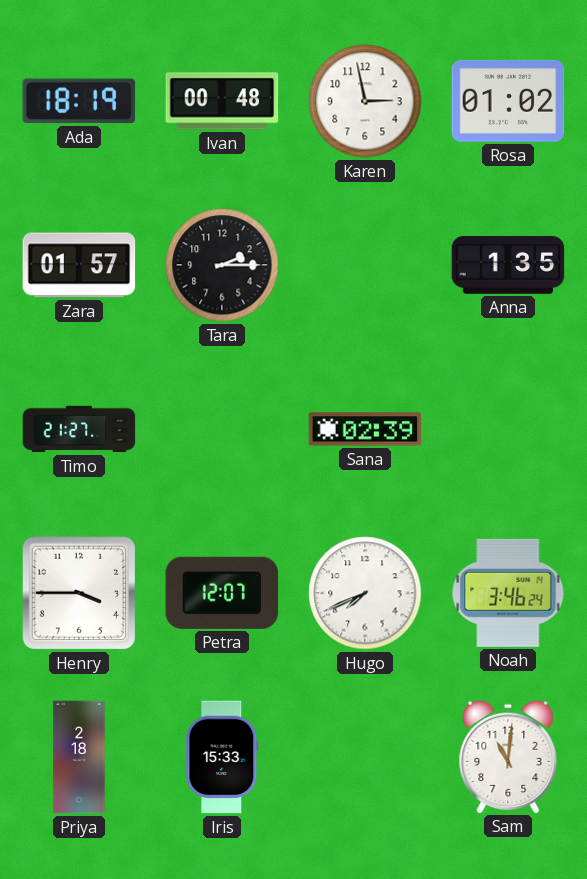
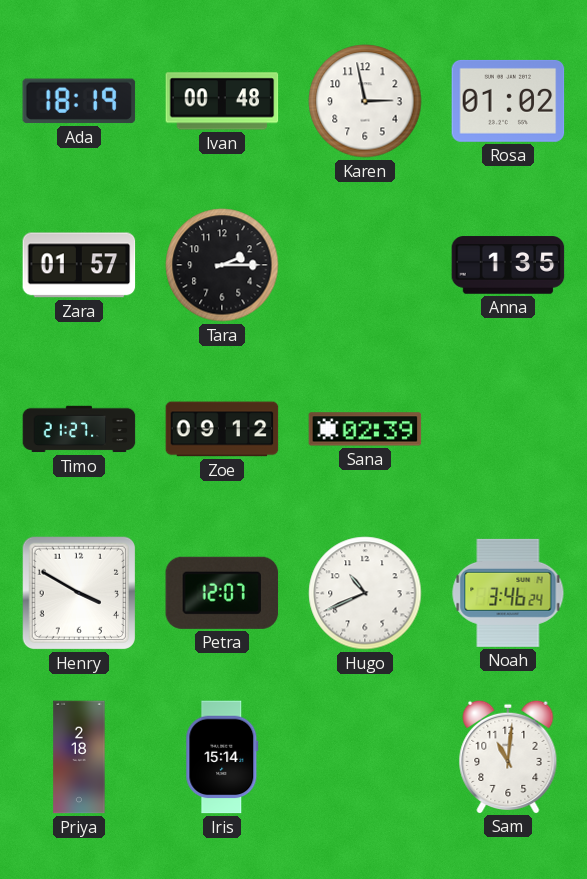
Zoe: none -> 09:12
Henry: 3:45 -> 3:50
Hugo: 7:41 -> 10:41
Iris: 15:33 -> 15:14
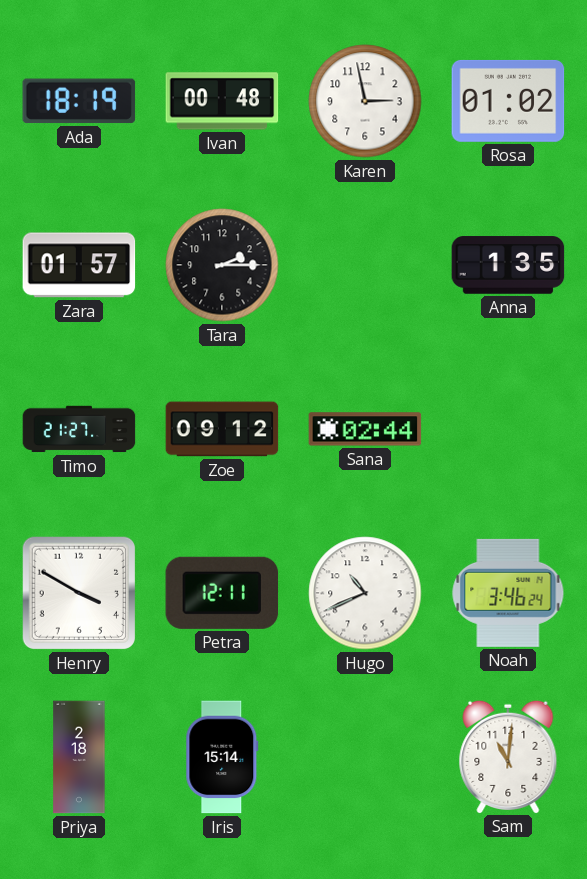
Sana: 02:39 -> 02:44
Petra: 12:07 -> 12:11
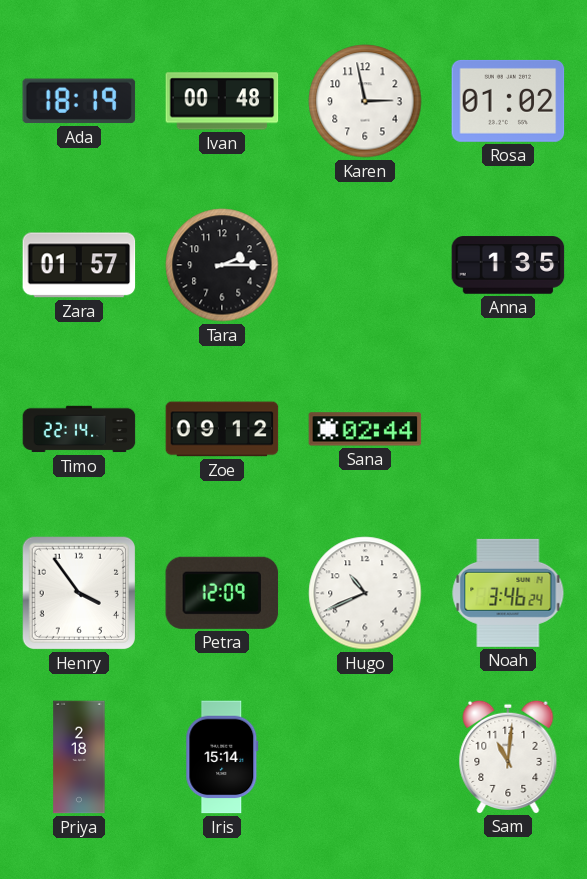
Timo: 21:27 -> 22:14
Henry: 3:50 -> 3:54
Petra: 12:11 -> 12:09
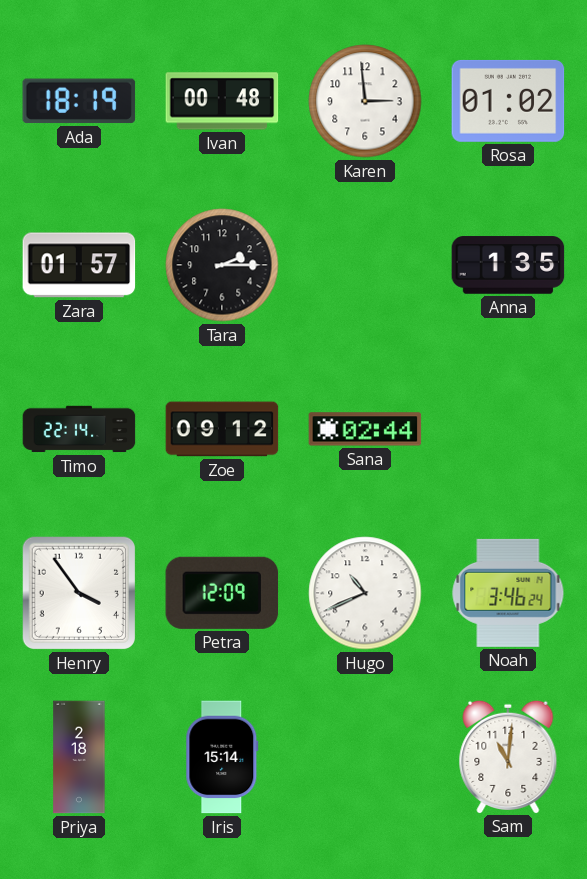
Karen: 2:58 -> 2:59
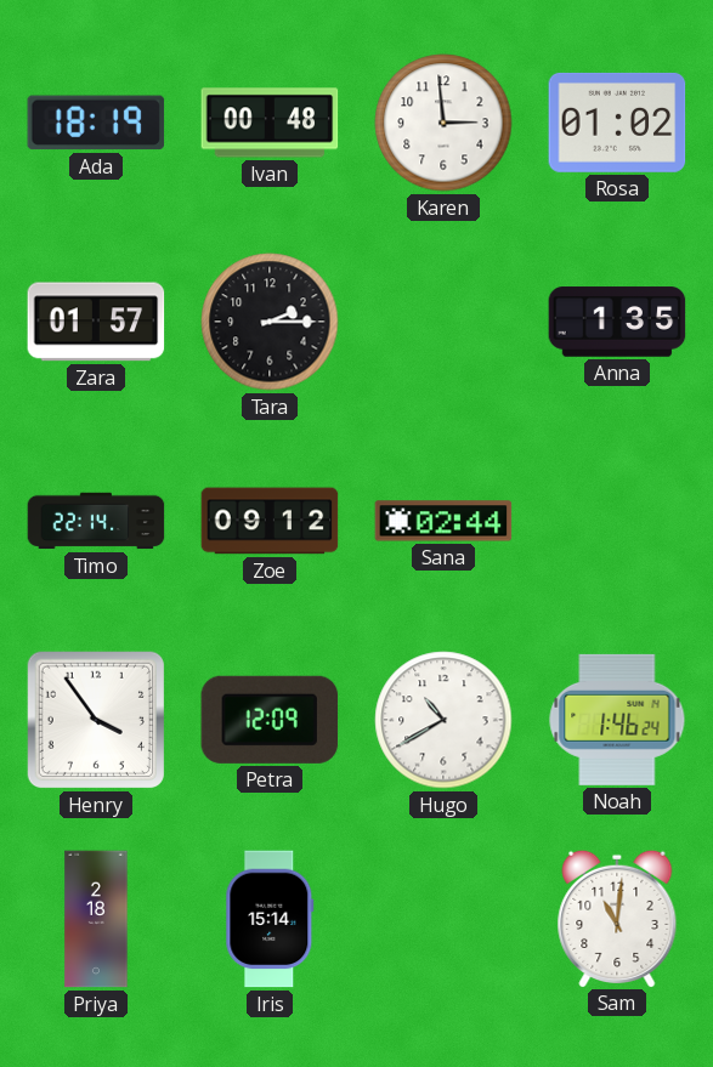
Hugo: 10:41 -> 10:40
Noah: 3:46 -> 1:46
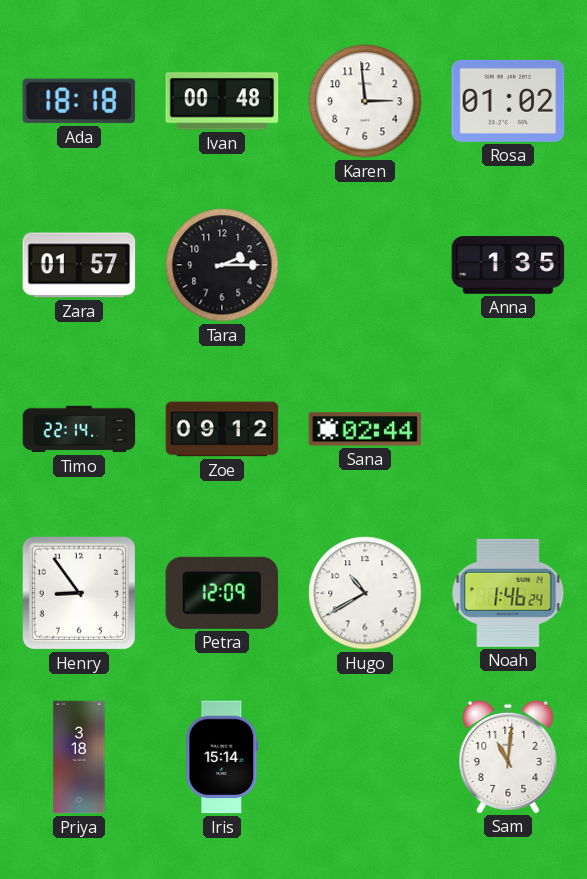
Ada: 18:19 -> 18:18
Henry: 3:54 -> 8:54
Priya: 2:18 -> 3:18
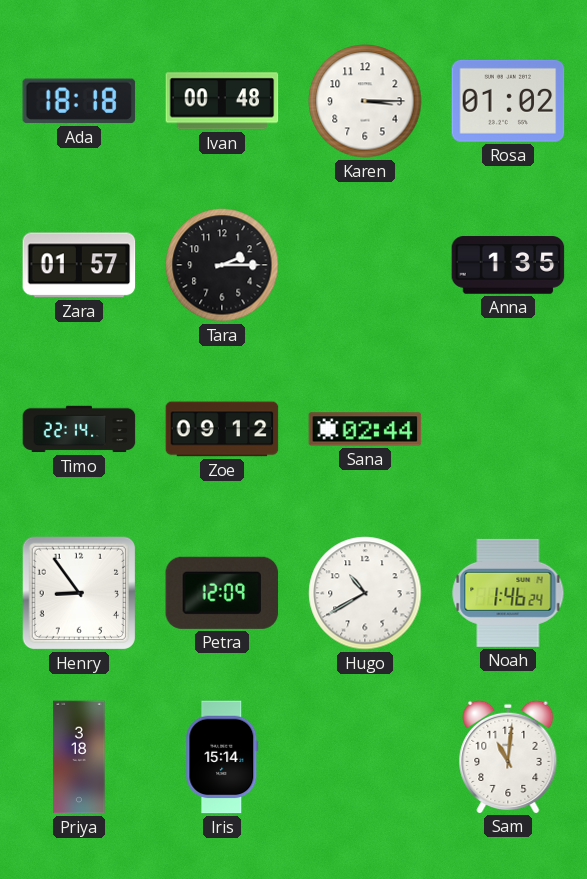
Karen: 2:59 -> 3:15
